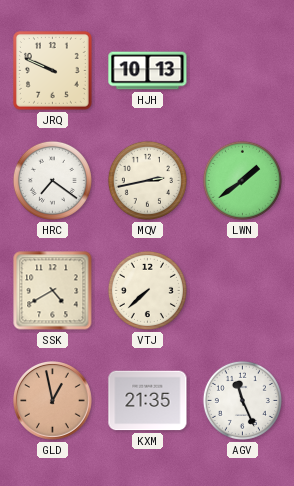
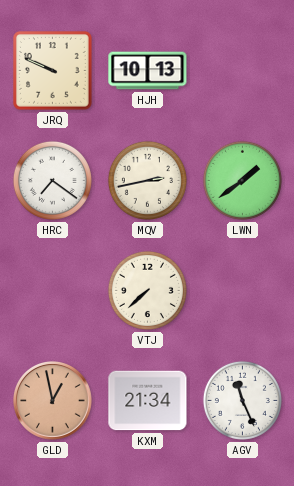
SSK: 4:40 -> none
KXM: 21:35 -> 21:34
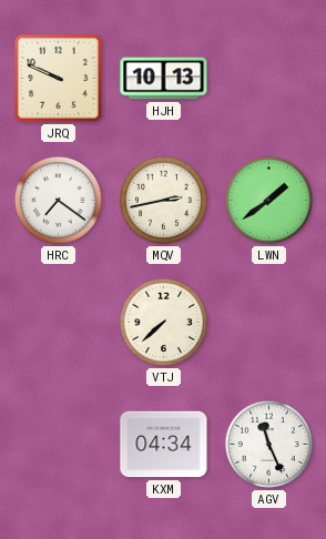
GLD: 12:58 -> none
KXM: 21:34 -> 04:34
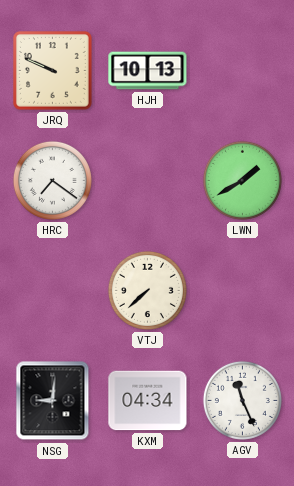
MQV: 2:43 -> none
LWN: 1:39 -> 1:40
NSG: none -> 9:01
